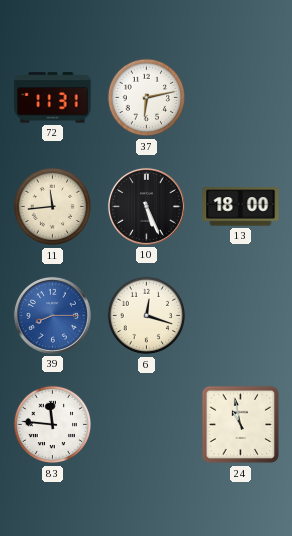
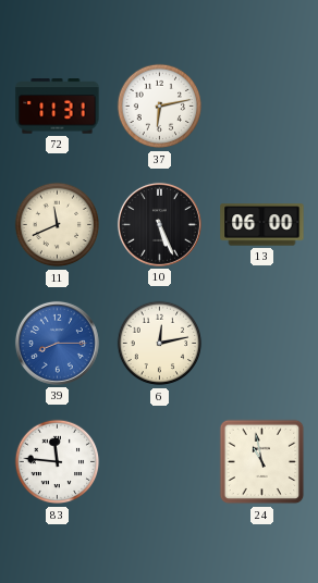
11: 11:44 -> 11:41
13: 18:00 -> 06:00
6: 12:18 -> 12:13
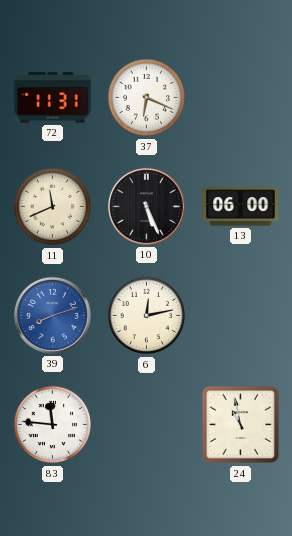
37: 6:13 -> 6:19
39: 8:15 -> 8:12
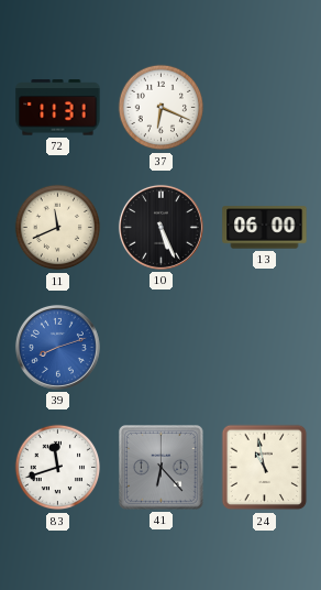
6: 12:13 -> none
83: 11:46 -> 11:42
41: none -> 6:23
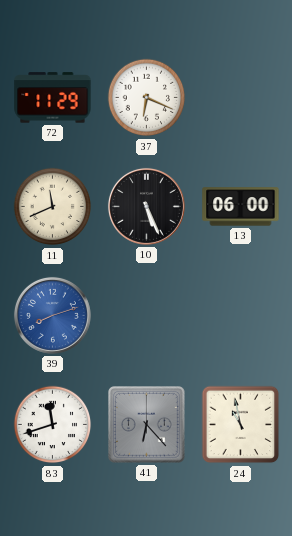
72: 11:31 -> 11:29
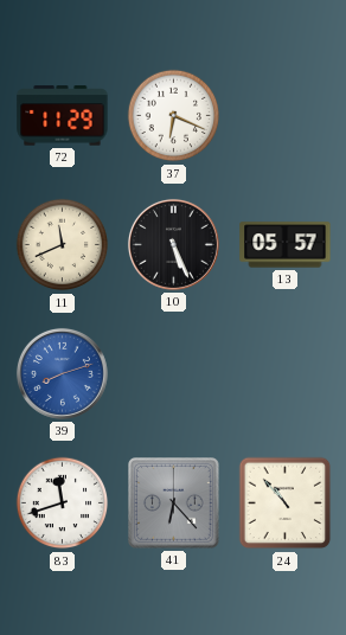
13: 06:00 -> 05:57
24: 10:58 -> 10:53
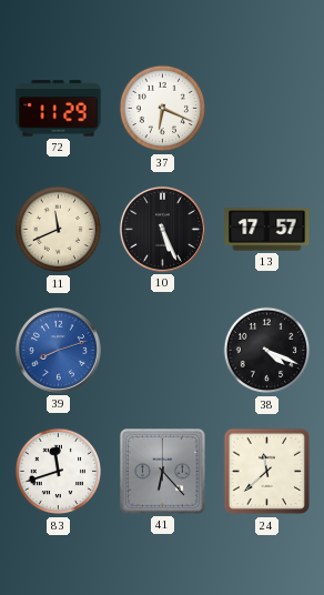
13: 05:57 -> 17:57
38: none -> 4:19
24: 10:53 -> 11:38
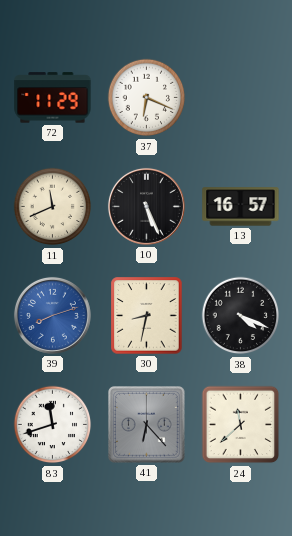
13: 17:57 -> 16:57
30: none -> 8:32
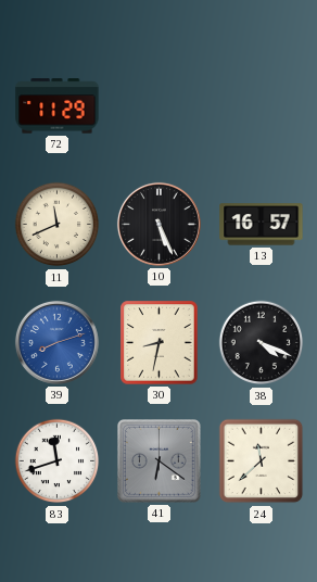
37: 6:19 -> none
41: 6:23 -> 6:21
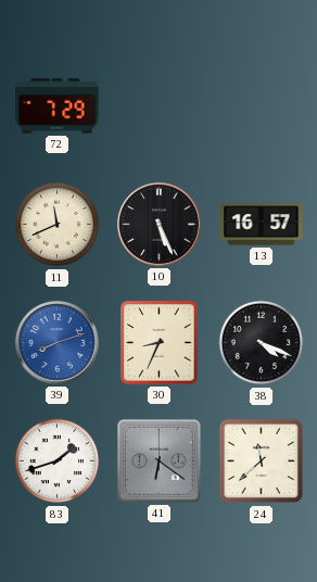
72: 11:29 -> 7:29
30: 8:32 -> 8:34
83: 11:42 -> 1:42
